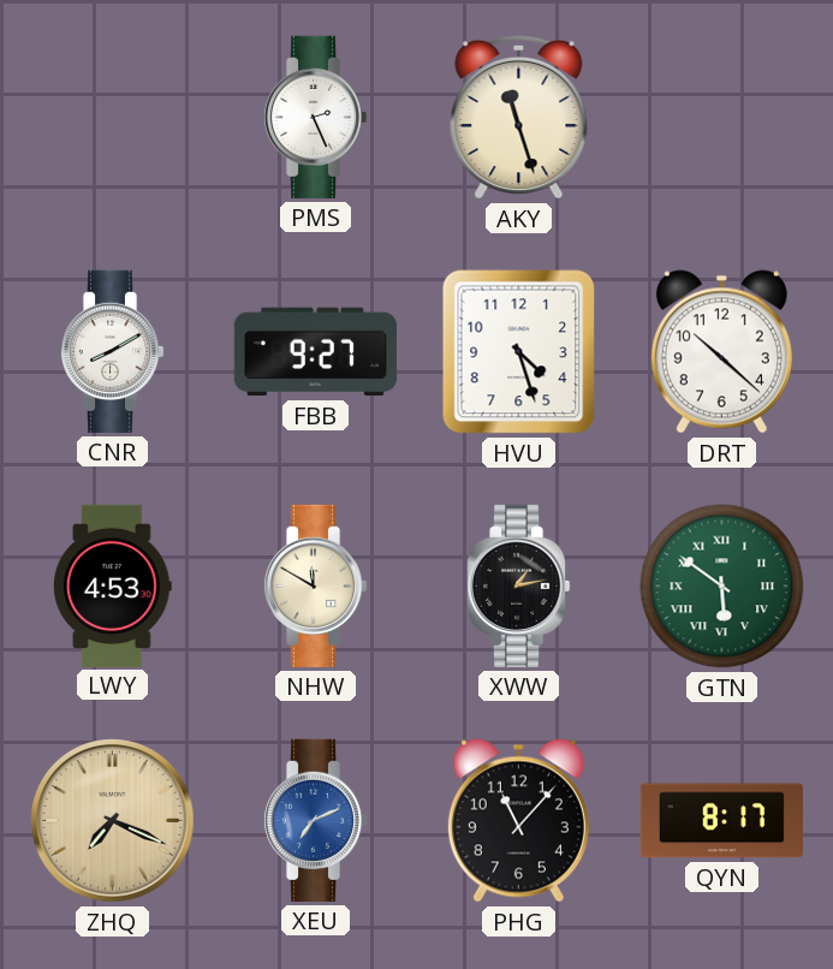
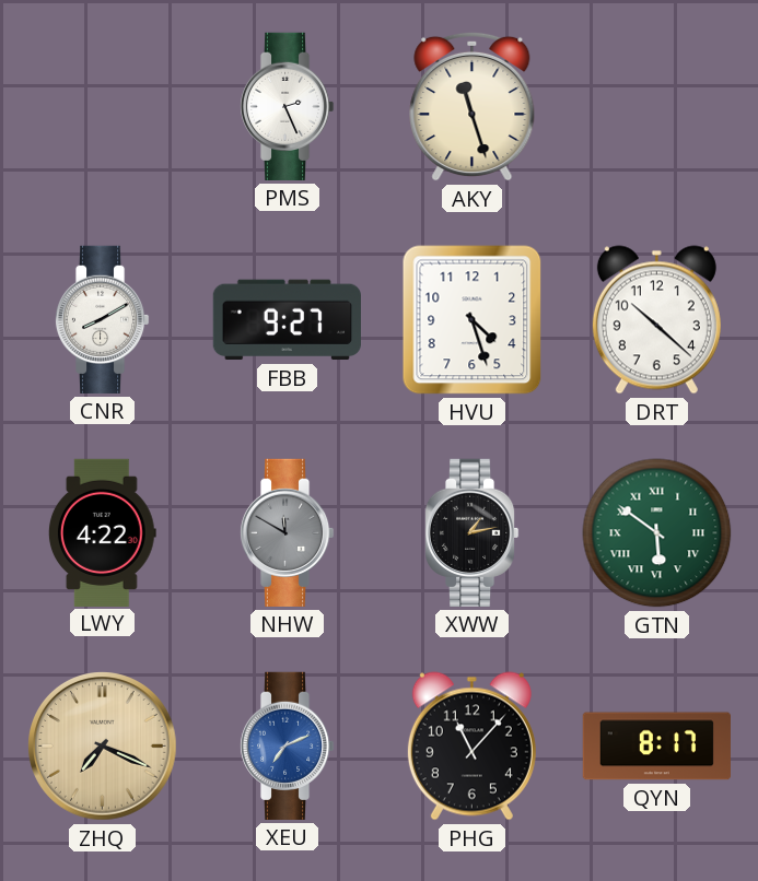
LWY: 4:53 -> 4:22
NHW dial: cream -> grey
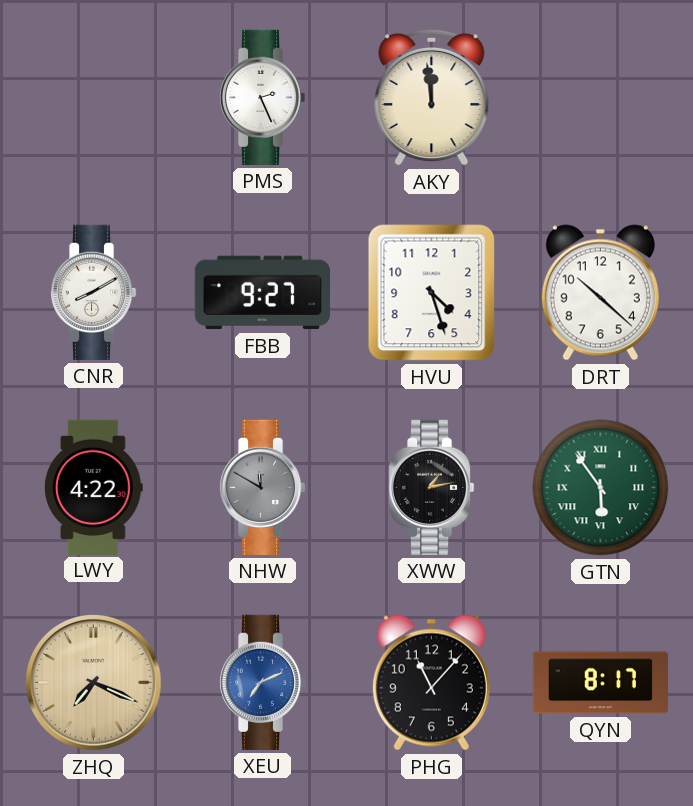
AKY: 11:27 -> 11:59
GTN: 5:51 -> 5:54
